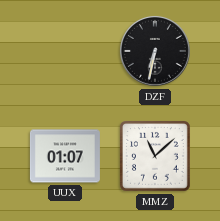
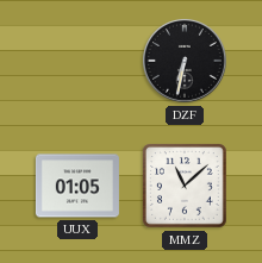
UUX: 01:07 -> 01:05
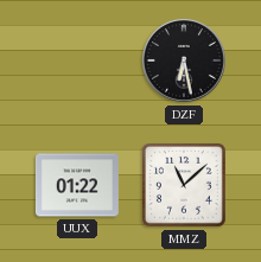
DZF: 6:32 -> 6:28
UUX: 01:05 -> 01:22
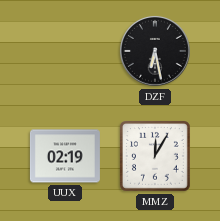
UUX: 01:22 -> 02:19
MMZ: 11:08 -> 12:05
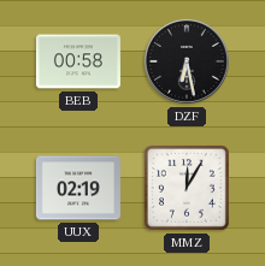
BEB: none -> 00:58
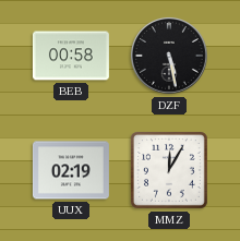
DZF: 6:28 -> 5:28
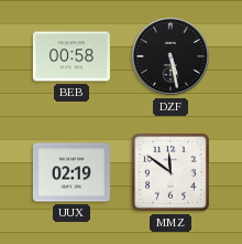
MMZ: 12:05 -> 11:51
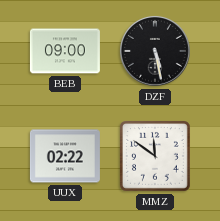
BEB: 00:58 -> 09:00
UUX: 02:19 -> 02:22
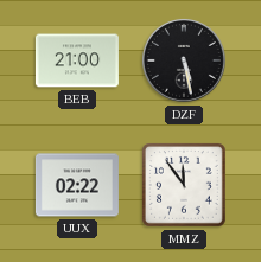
BEB: 09:00 -> 21:00
MMZ: 11:51 -> 11:54
